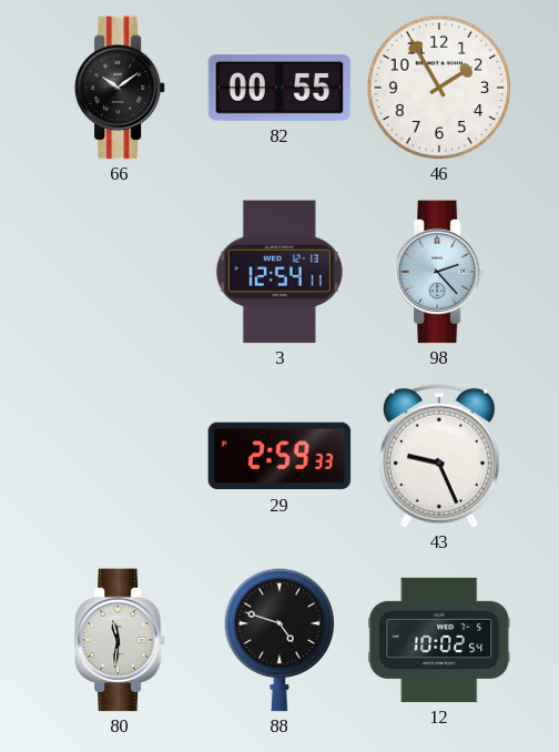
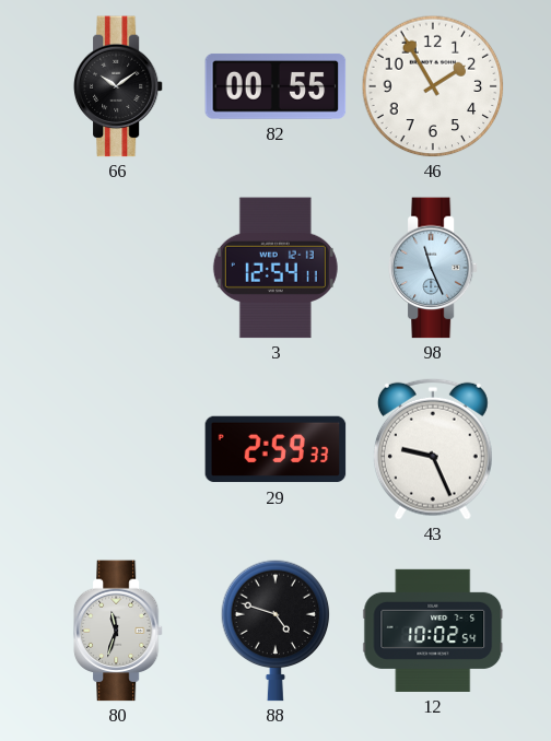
98: 2:23 -> 11:26
80: 11:31 -> 11:33
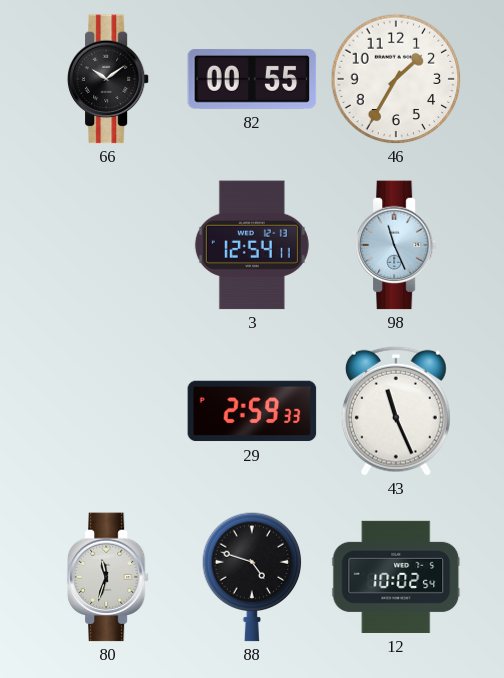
46: 1:55 -> 1:35
43: 9:26 -> 11:26
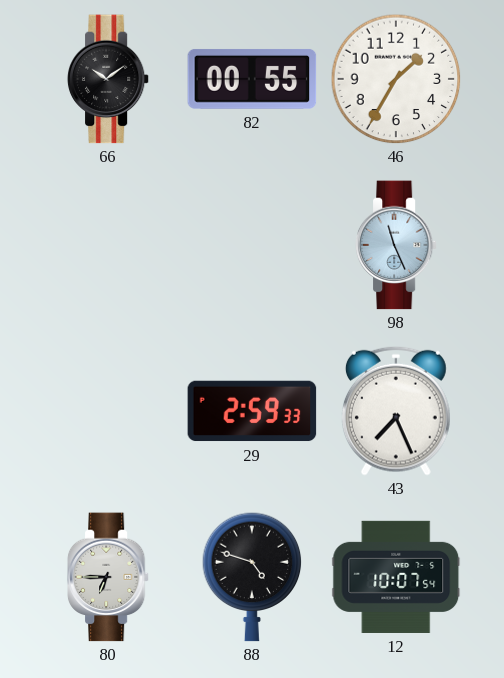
3: 12:54 -> none
43: 11:26 -> 7:26
80: 11:33 -> 6:45
12: 10:02 -> 10:07
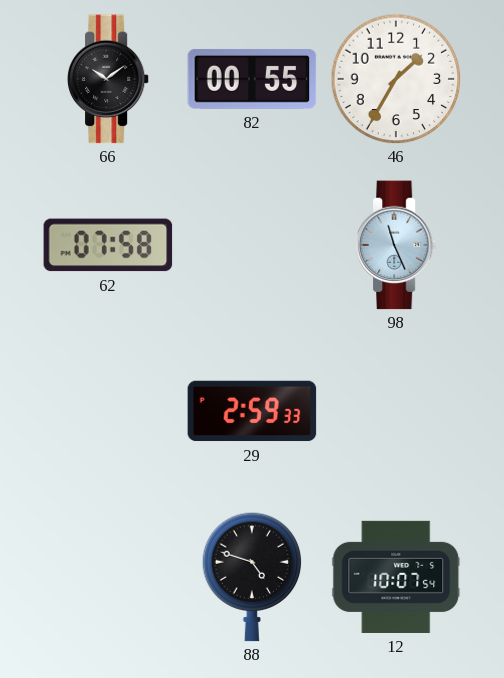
62: none -> 07:58
43: 7:26 -> none
80: 6:45 -> none
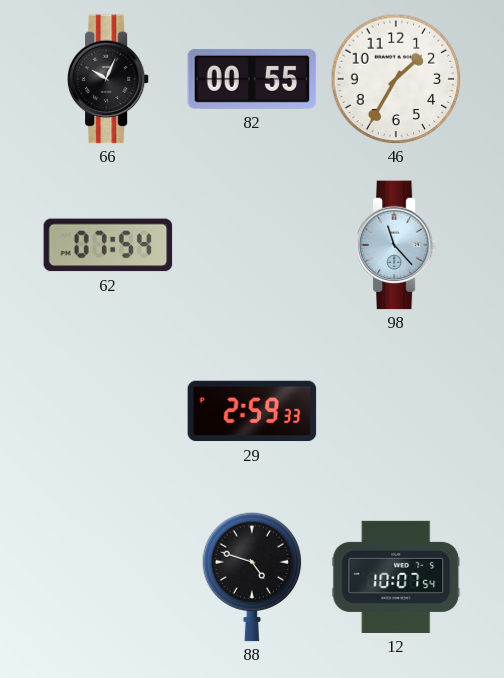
66: 10:09 -> 10:04
62: 07:58 -> 07:54
98: 11:26 -> 11:23
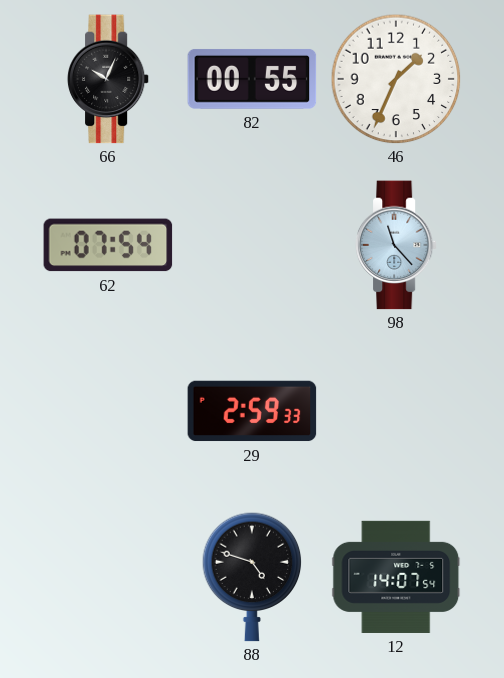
46: 1:35 -> 1:34
12: 10:07 -> 14:07
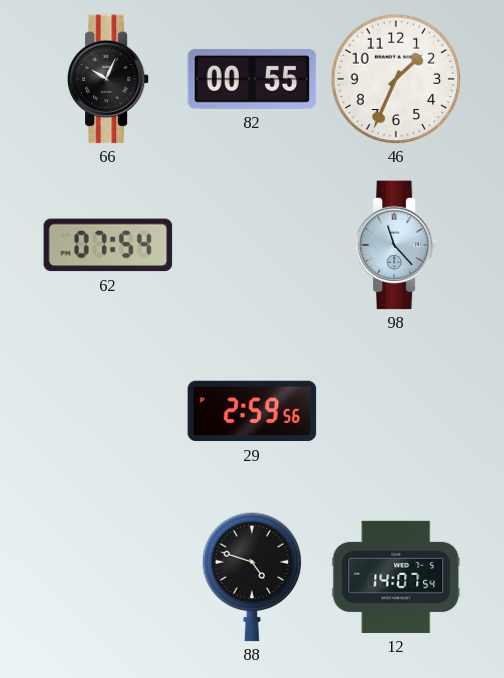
29: 2:59:33 -> 2:59:56
